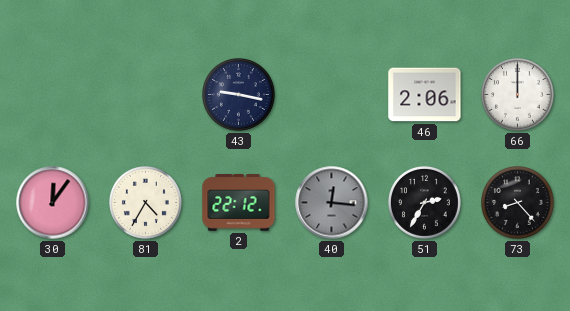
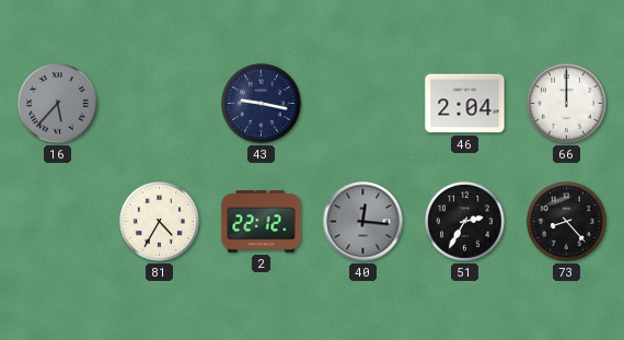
16: none -> 5:37
46: 2:06 -> 2:04
30: 12:06 -> none
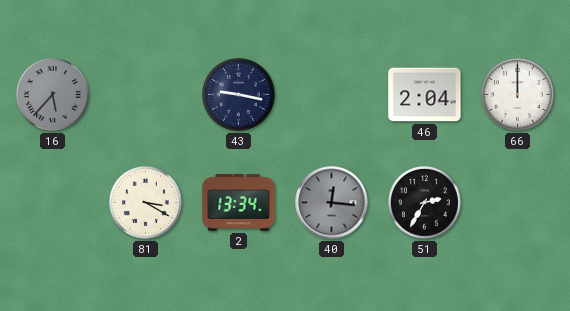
81: 4:35 -> 3:20
2: 22:12 -> 13:34
73: 8:23 -> none
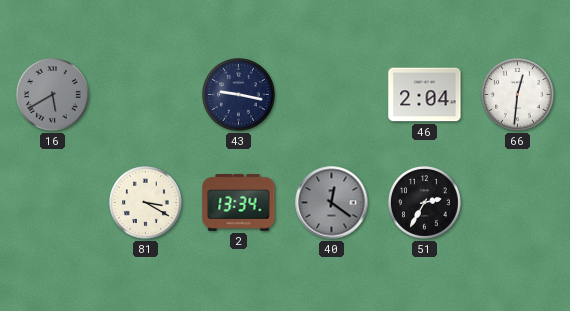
16: 5:37 -> 5:40
66: 12:00 -> 12:31
40: 12:16 -> 12:21
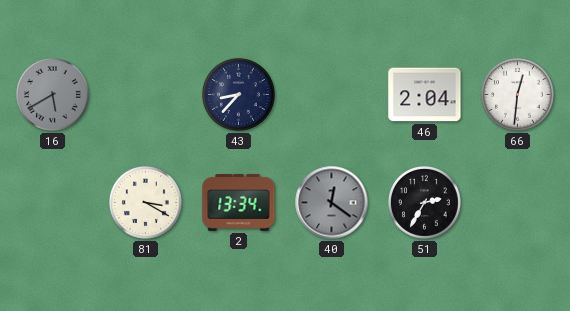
43: 9:17 -> 8:37
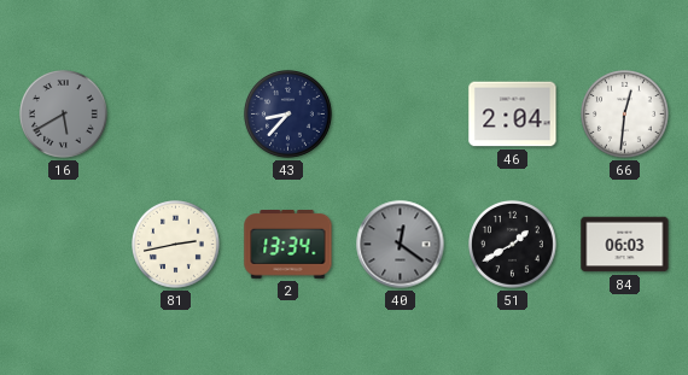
81: 3:20 -> 2:43
51: 2:35 -> 1:40
84: none -> 06:03
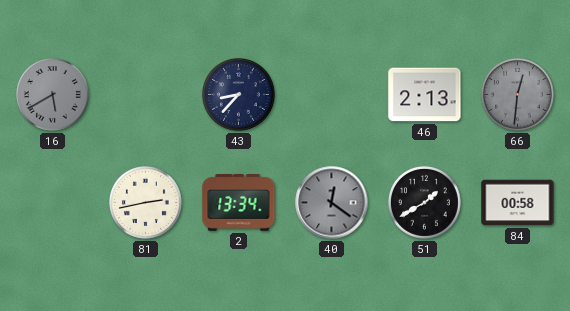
46: 2:04 -> 2:13
66 dial: white -> grey
84: 06:03 -> 00:58
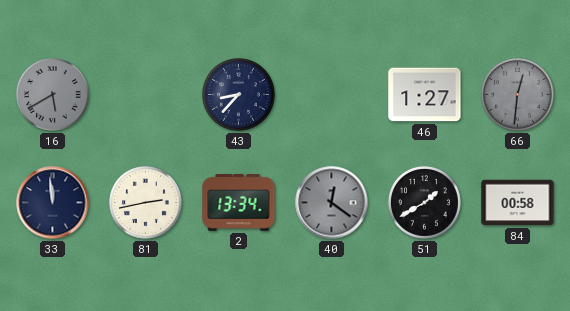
46: 2:13 -> 1:27
33: none -> 11:59
